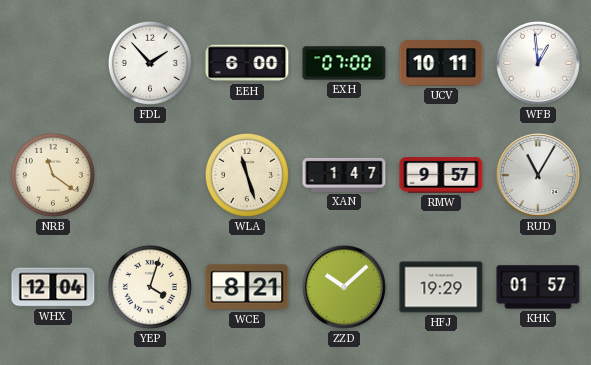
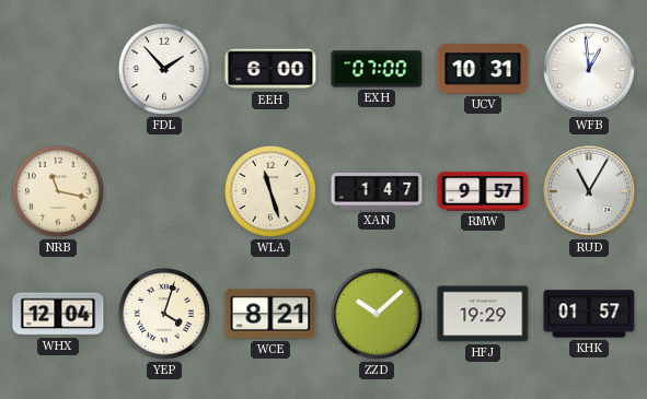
UCV: 10:11 -> 10:31
NRB: 11:21 -> 11:17
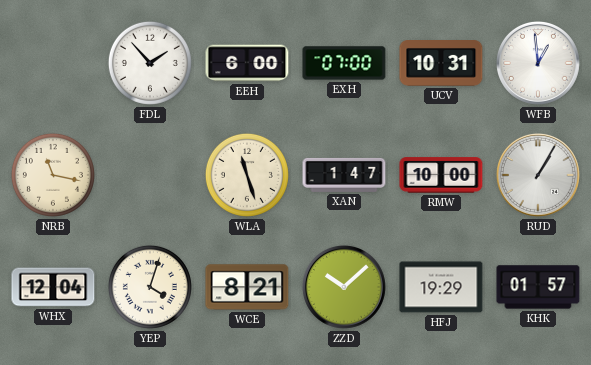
RMW: 9:57 -> 10:00
RUD: 11:05 -> 1:05
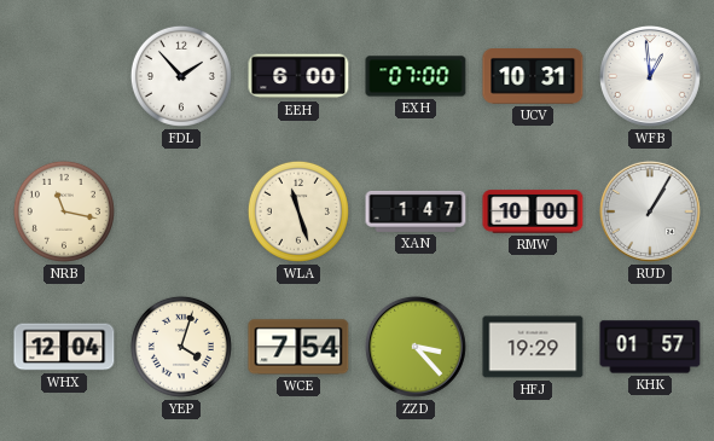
WCE: 8:21 -> 7:54
ZZD: 10:08 -> 3:23
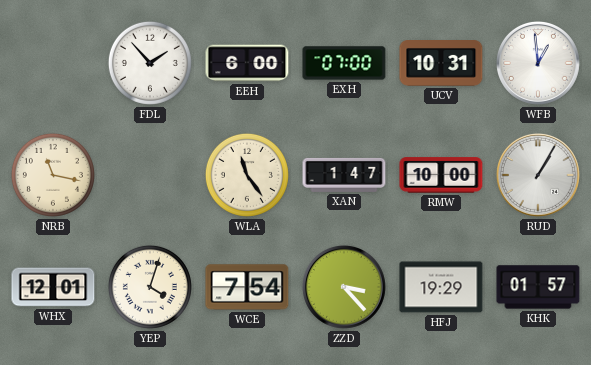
WLA: 11:27 -> 11:24
WHX: 12:04 -> 12:01
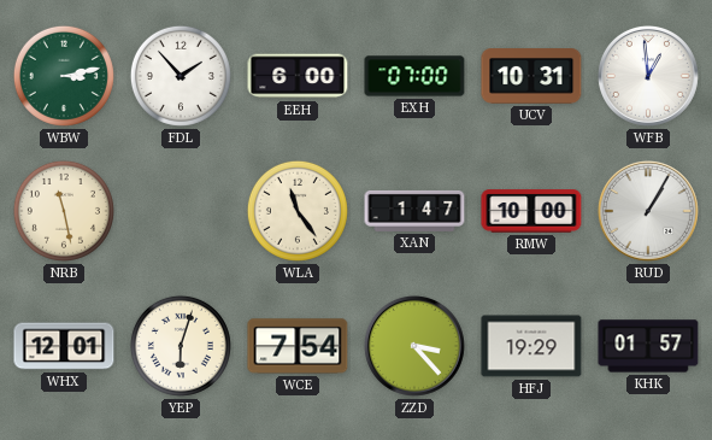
WBW: none -> 3:13
NRB: 11:17 -> 11:28
YEP: 4:03 -> 6:03
